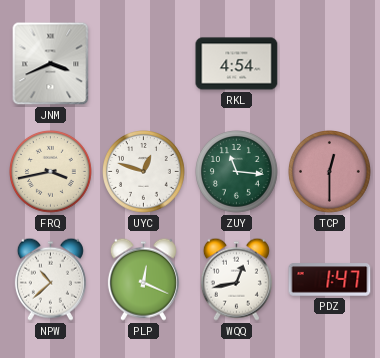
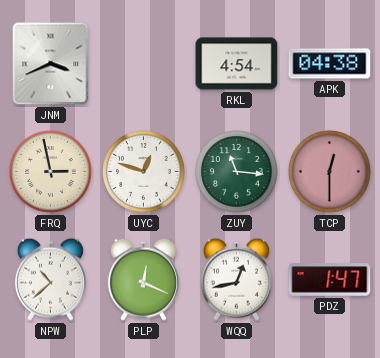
APK: none -> 04:38
FRQ: 3:43 -> 2:58
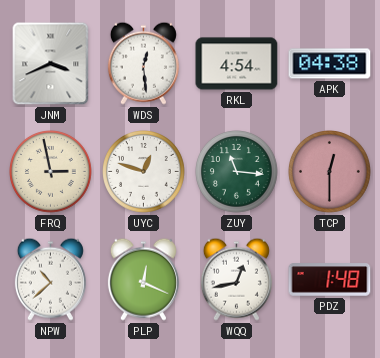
WDS: none -> 12:29
PDZ: 1:47 -> 1:48
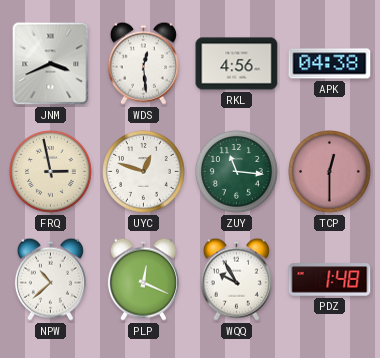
RKL: 4:54 -> 4:56
WQQ: 12:43 -> 9:55
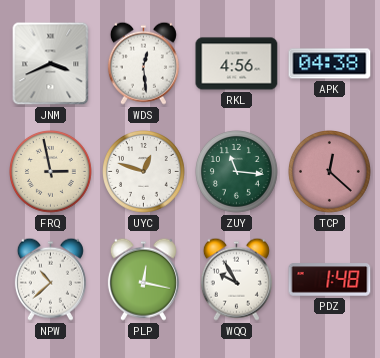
TCP: 12:30 -> 12:22
PLP: 12:19 -> 12:17
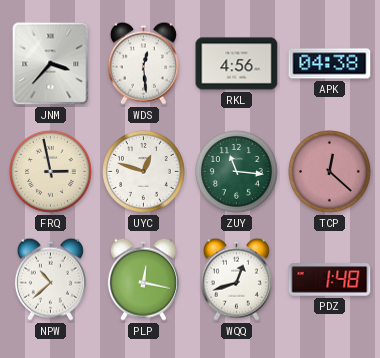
JNM: 3:41 -> 3:37
WQQ: 9:55 -> 12:42
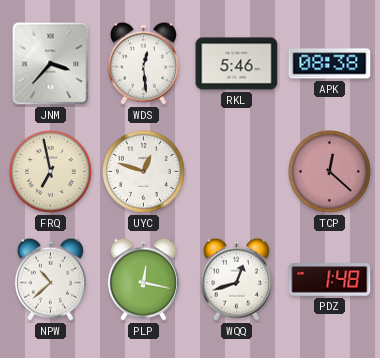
RKL: 4:56 -> 5:46
APK: 04:38 -> 08:38
FRQ: 2:58 -> 6:58
ZUY: 11:16 -> none
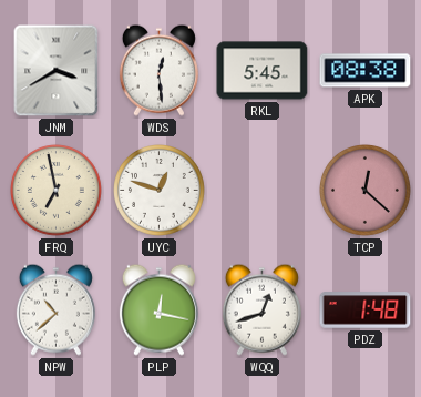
JNM: 3:37 -> 3:40
RKL: 5:46 -> 5:45
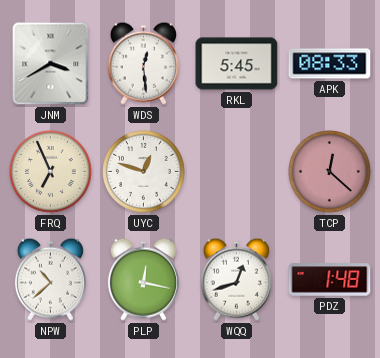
APK: 08:38 -> 08:33
FRQ: 6:58 -> 6:56
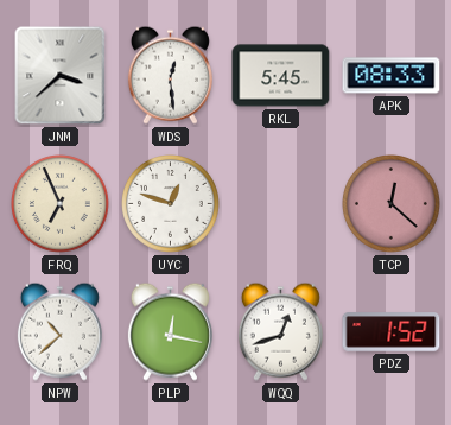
JNM: 3:40 -> 3:38
PDZ: 1:48 -> 1:52
